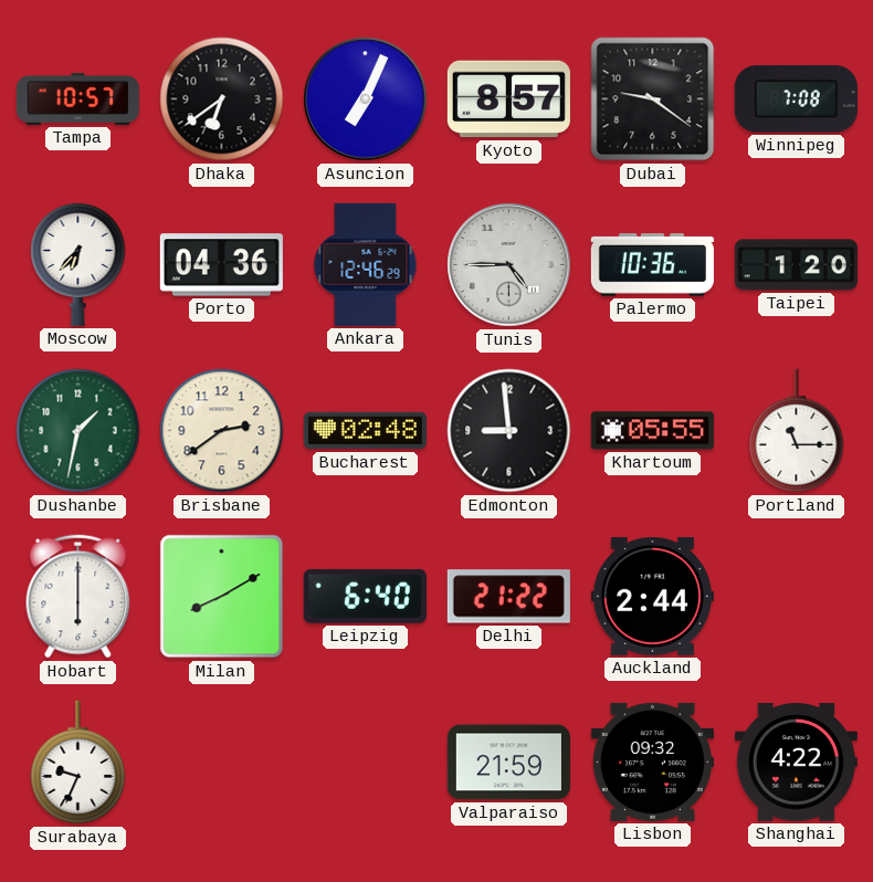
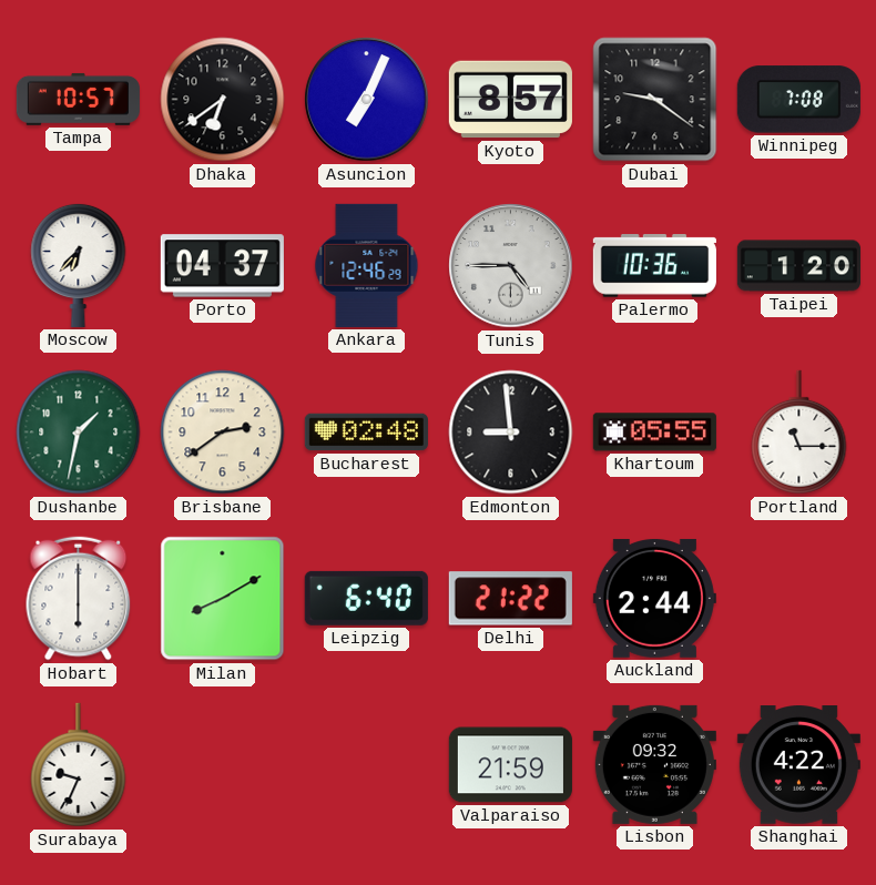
Porto: 04:36 -> 04:37
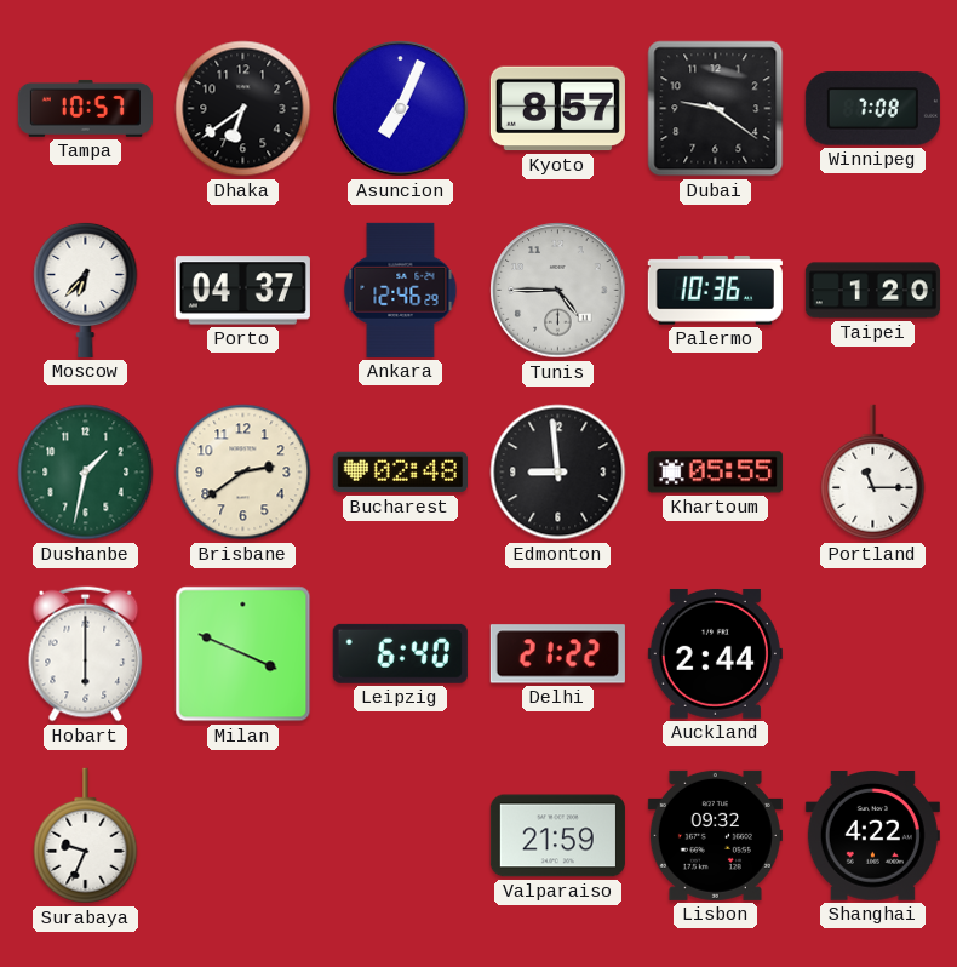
Milan: 8:10 -> 3:49
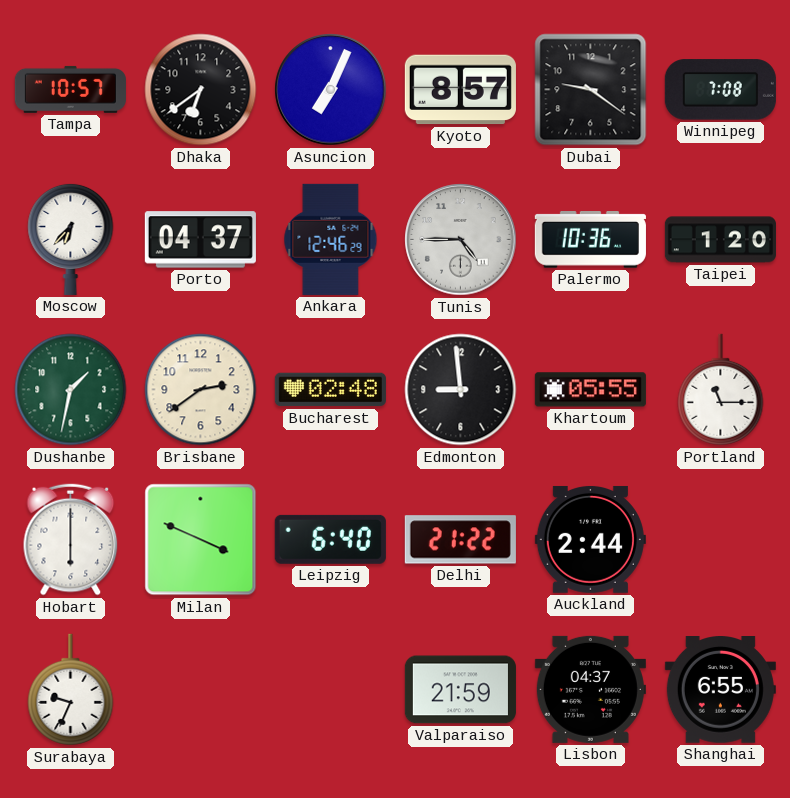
Lisbon: 09:32 -> 04:37
Shanghai: 4:22 -> 6:55
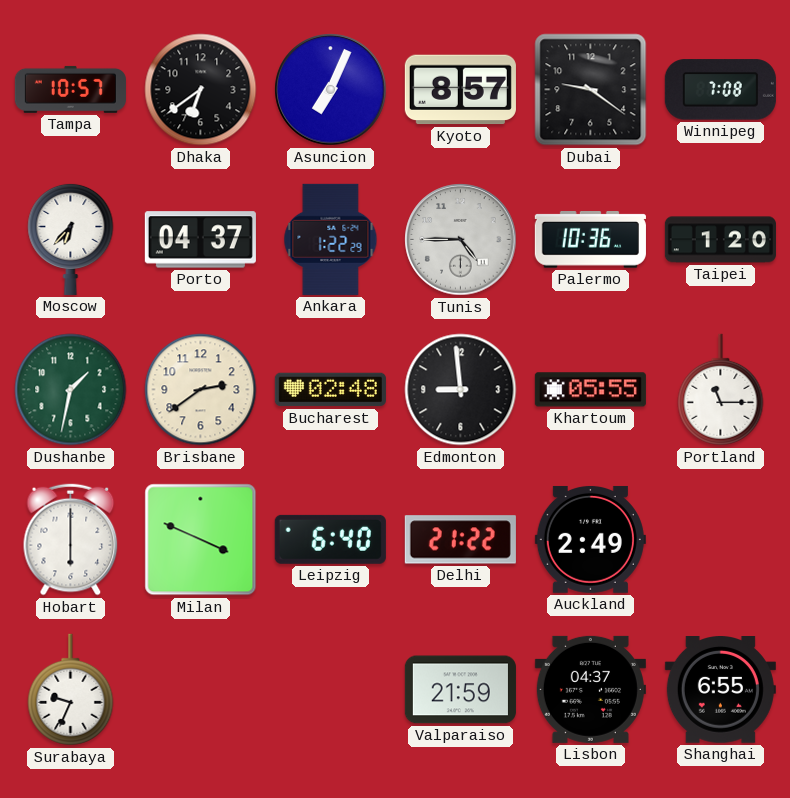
Ankara: 12:46 -> 1:22
Auckland: 2:44 -> 2:49
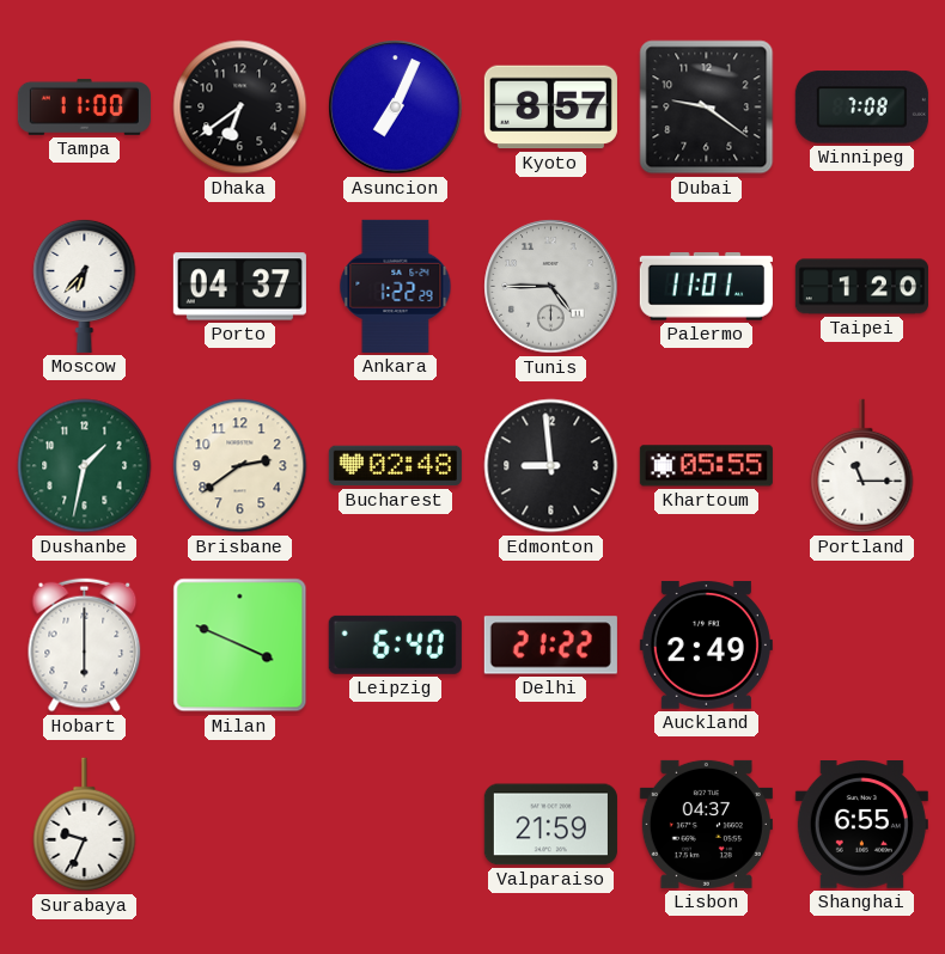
Tampa: 10:57 -> 11:00
Palermo: 10:36 -> 11:01
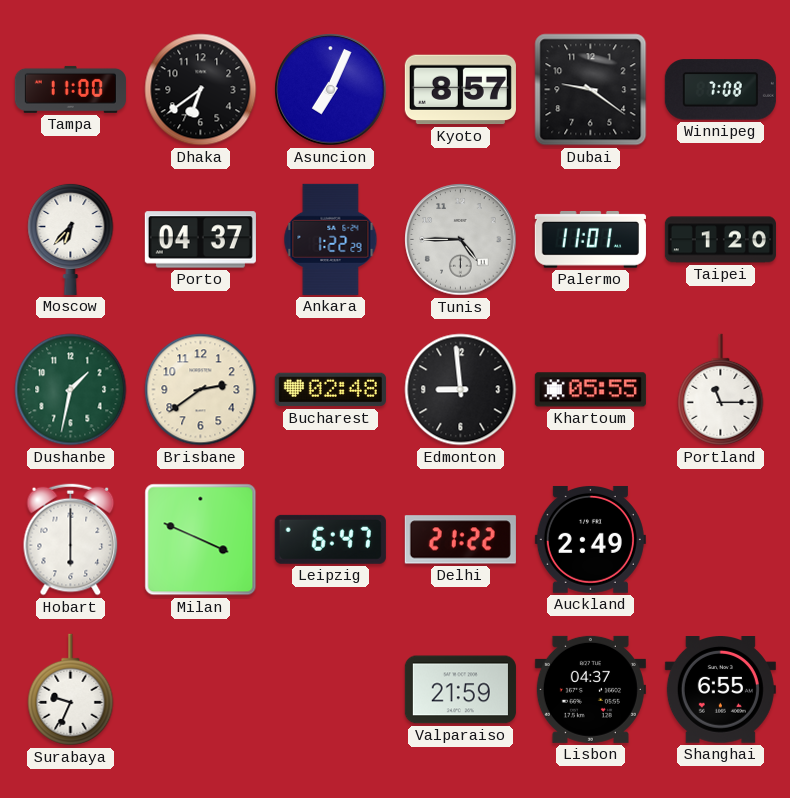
Leipzig: 6:40 -> 6:47
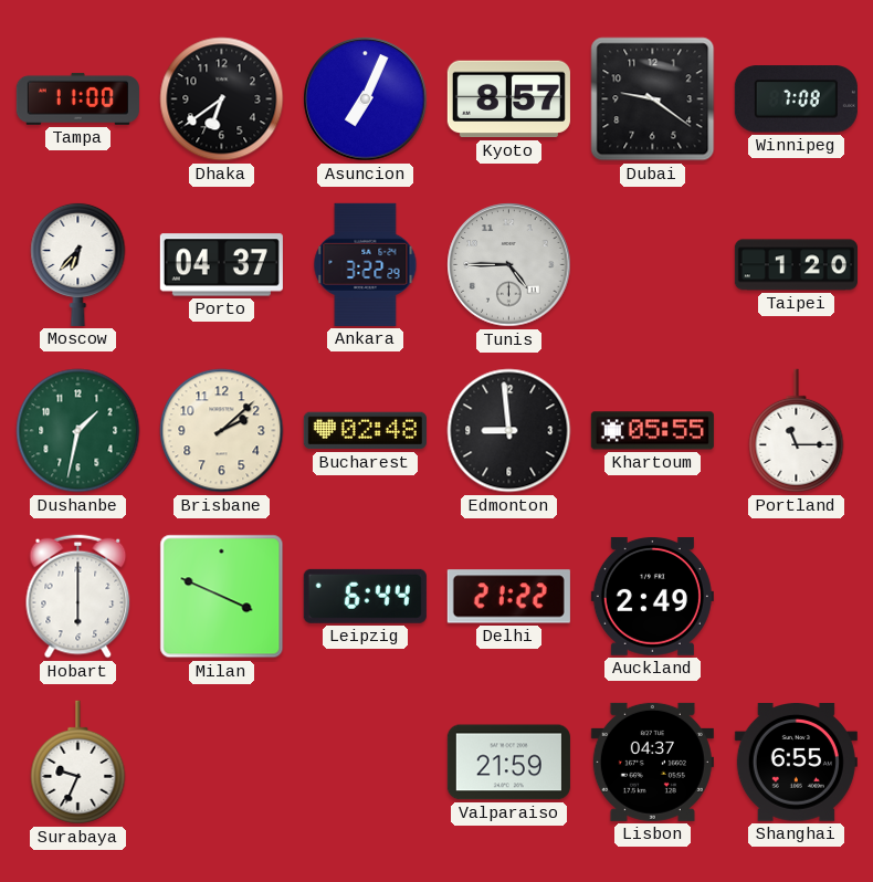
Ankara: 1:22 -> 3:22
Palermo: 11:01 -> none
Brisbane: 2:39 -> 2:08
Leipzig: 6:47 -> 6:44
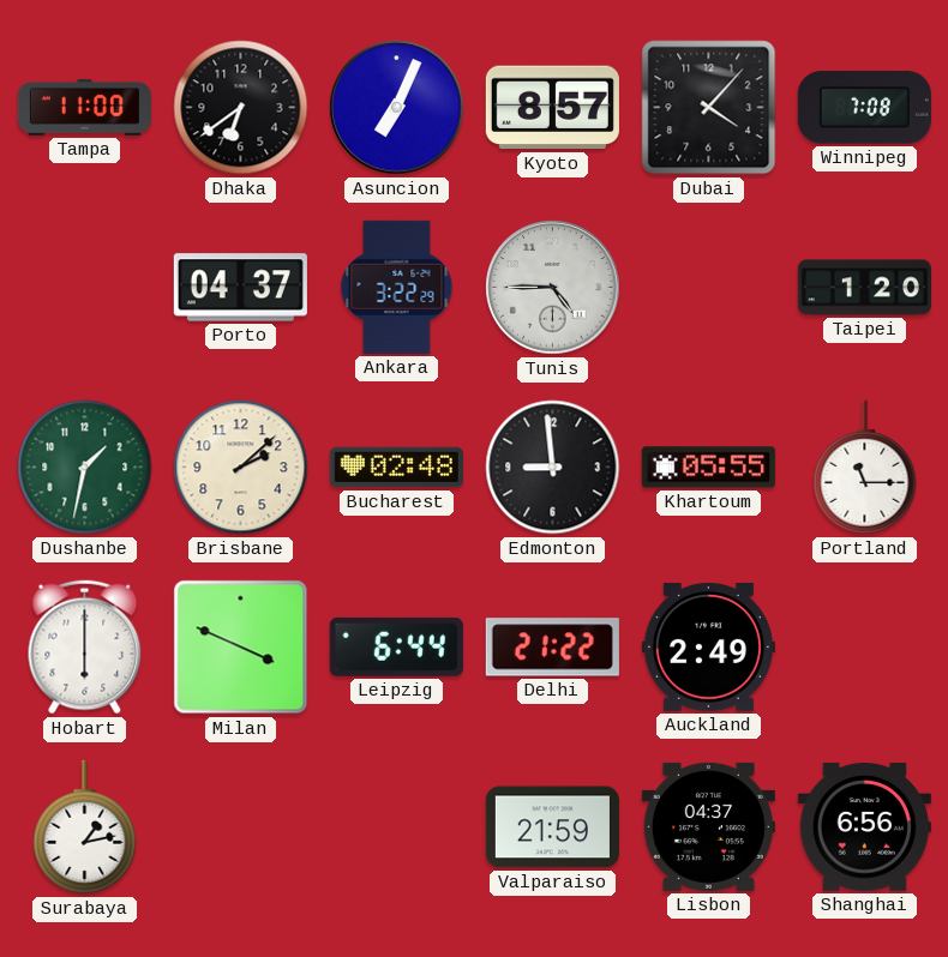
Dubai: 9:21 -> 4:07
Moscow: 6:37 -> none
Surabaya: 9:34 -> 1:13
Shanghai: 6:55 -> 6:56
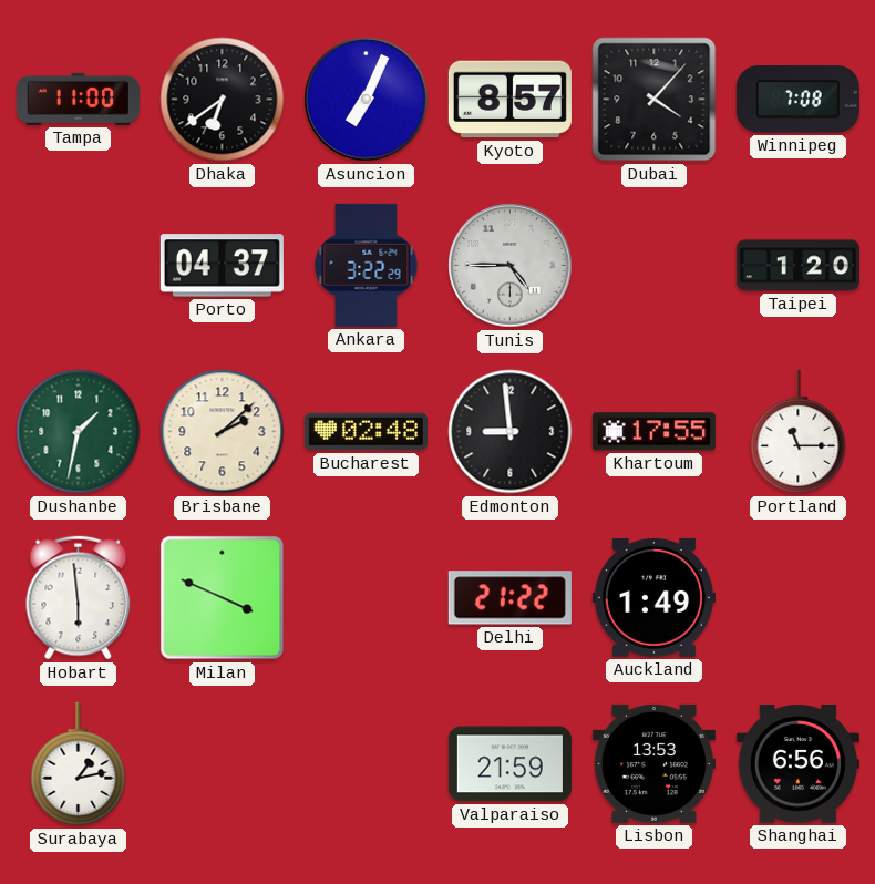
Khartoum: 05:55 -> 17:55
Hobart: 6:00 -> 5:59
Leipzig: 6:44 -> none
Auckland: 2:49 -> 1:49
Lisbon: 04:37 -> 13:53
